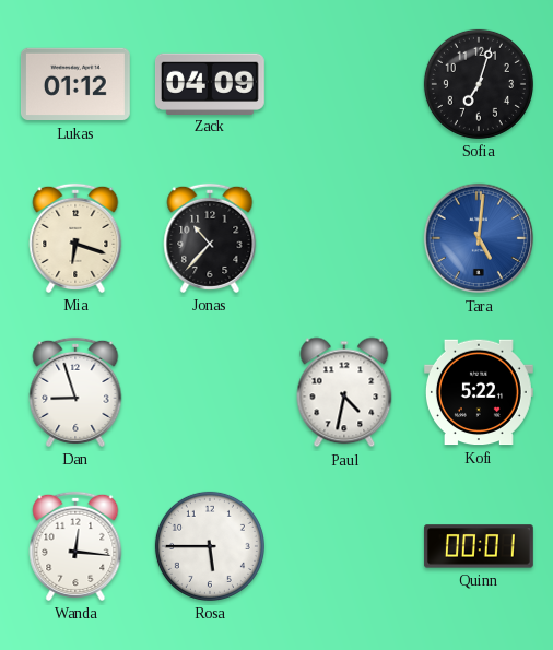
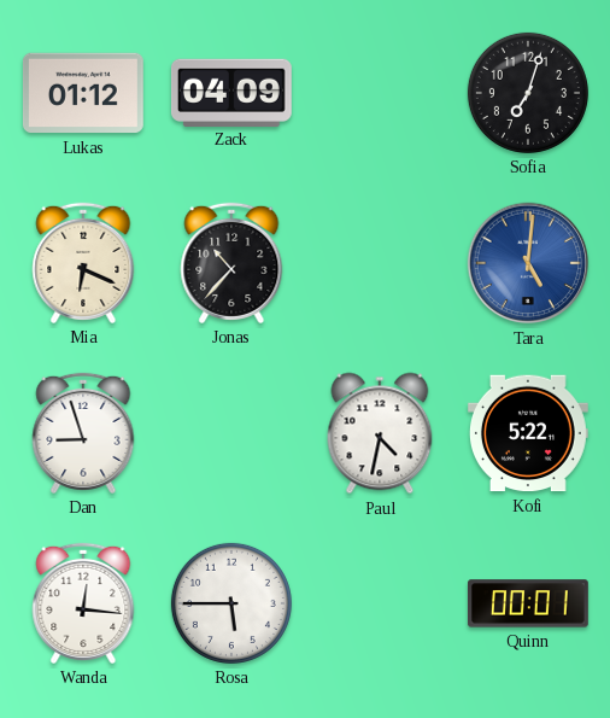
Mia: 6:18 -> 6:19
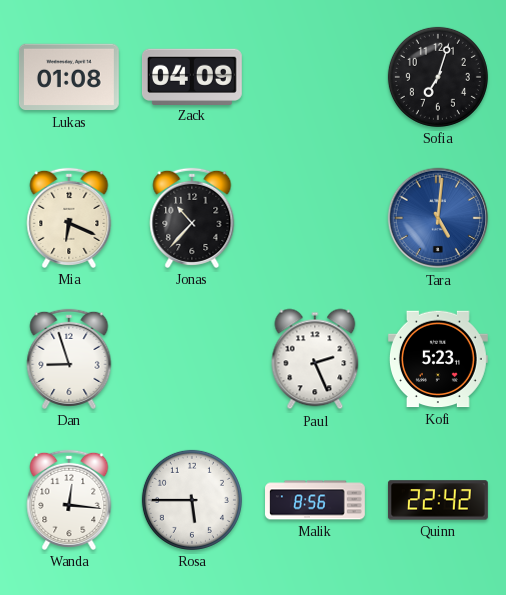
Lukas: 01:12 -> 01:08
Paul: 4:32 -> 2:26
Kofi: 5:22 -> 5:23
Malik: none -> 8:56
Quinn: 00:01 -> 22:42
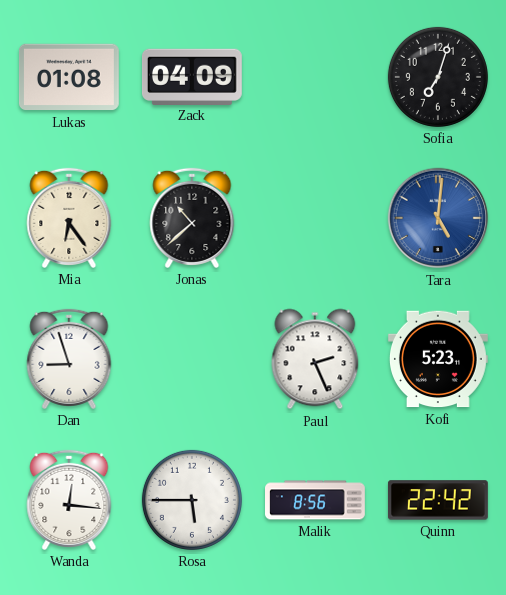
Mia: 6:19 -> 6:24
Jonas: 10:37 -> 10:38
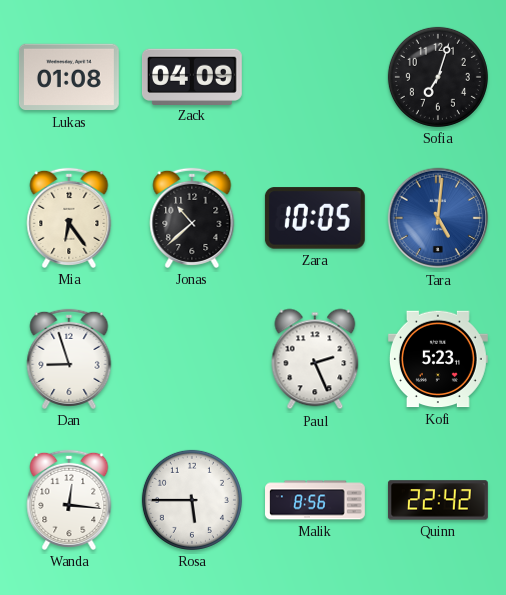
Zara: none -> 10:05
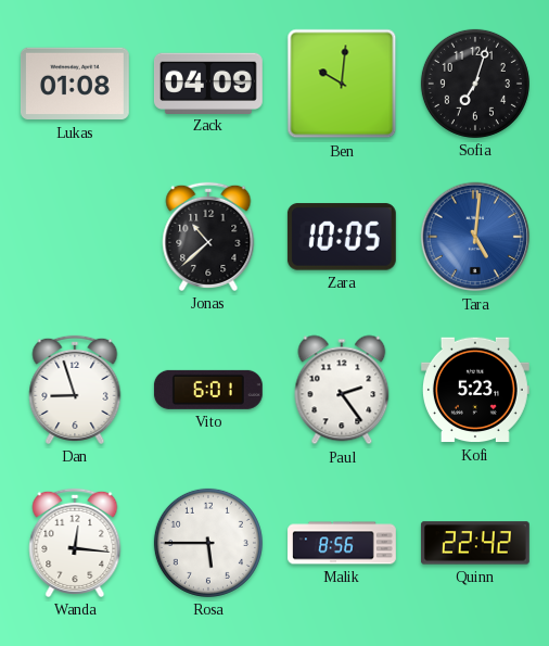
Ben: none -> 10:01
Mia: 6:24 -> none
Vito: none -> 6:01
Paul: 2:26 -> 2:24
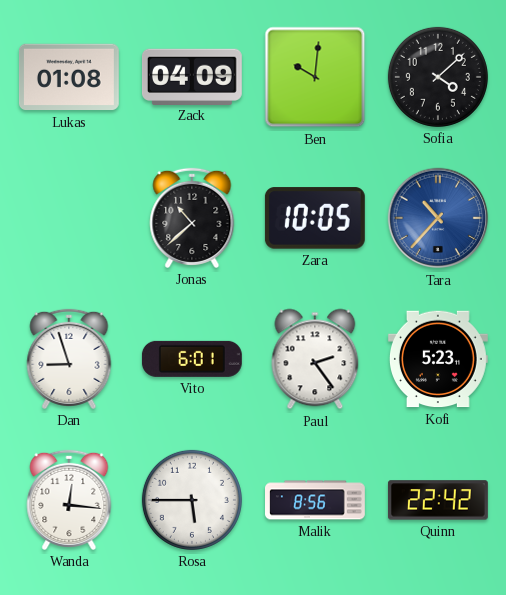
Sofia: 7:03 -> 4:08
Tara: 5:01 -> 10:37
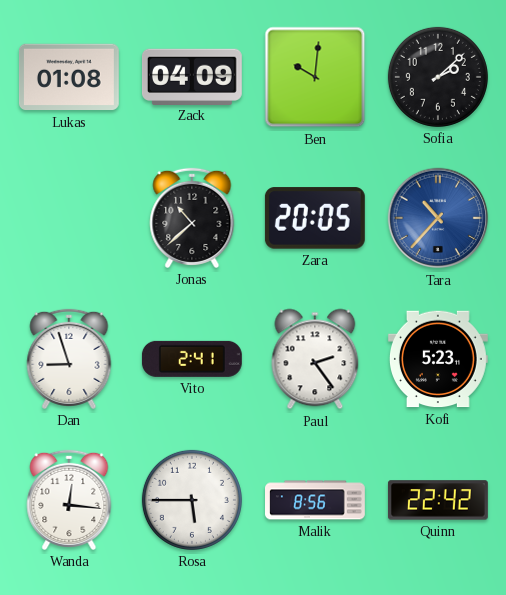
Sofia: 4:08 -> 2:08
Zara: 10:05 -> 20:05
Vito: 6:01 -> 2:41
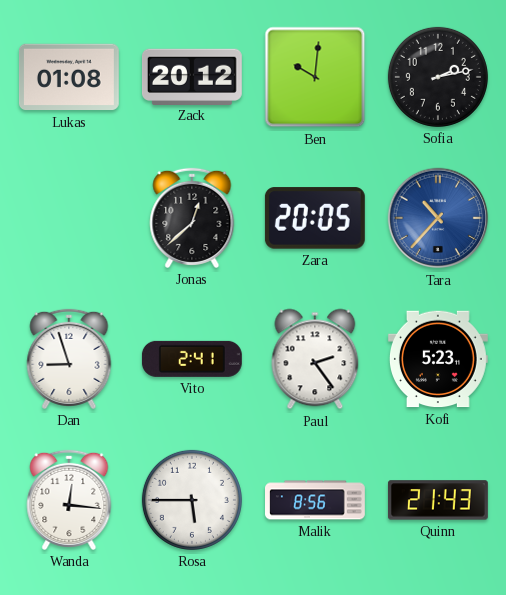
Zack: 04:09 -> 20:12
Sofia: 2:08 -> 2:13
Jonas: 10:38 -> 12:38
Quinn: 22:42 -> 21:43
